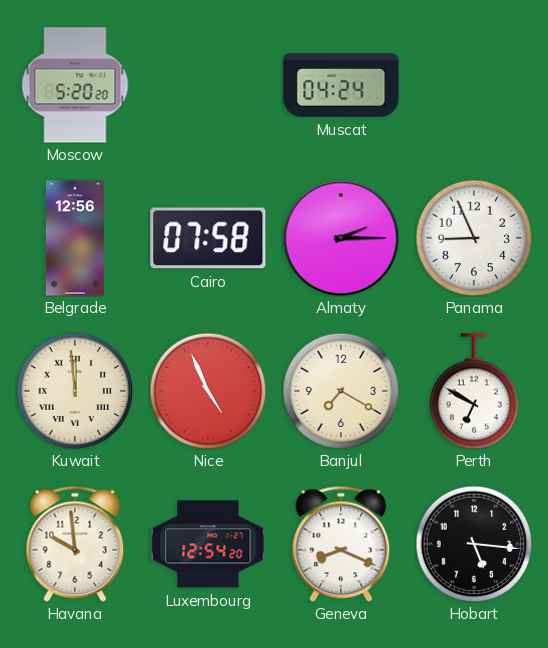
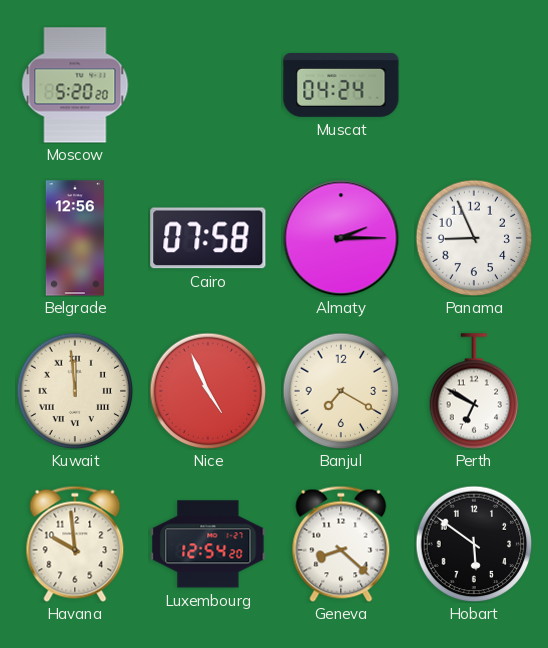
Geneva: 8:19 -> 8:22
Hobart: 5:16 -> 5:51
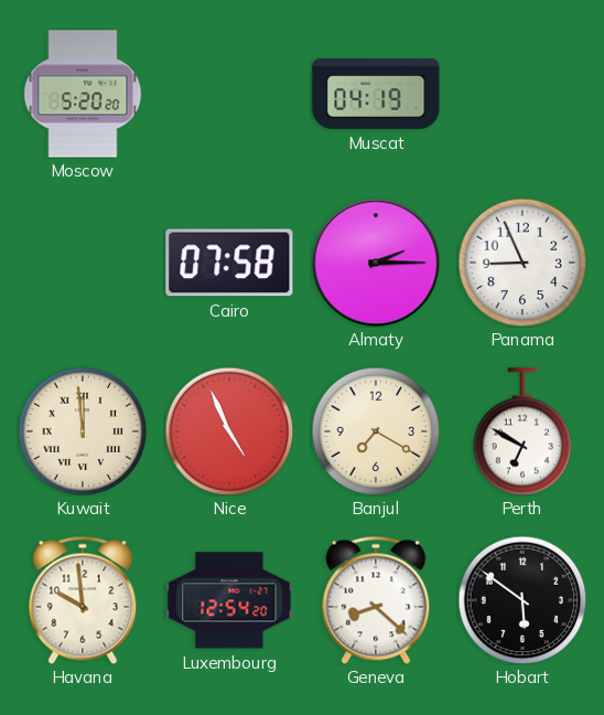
Muscat: 04:24 -> 04:19
Belgrade: 12:56 -> none
